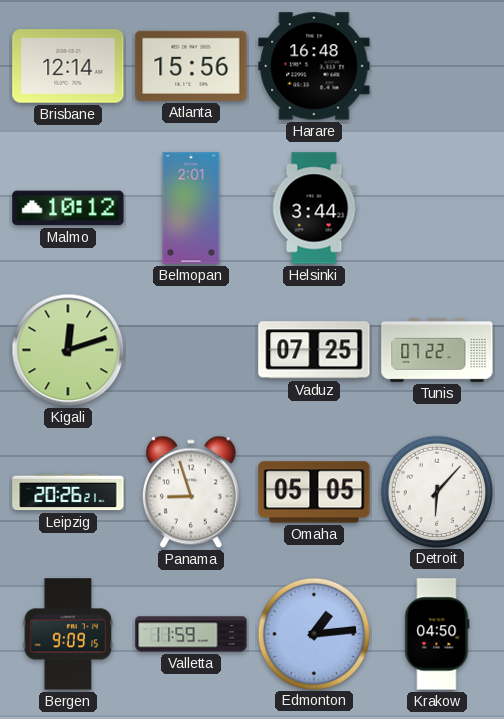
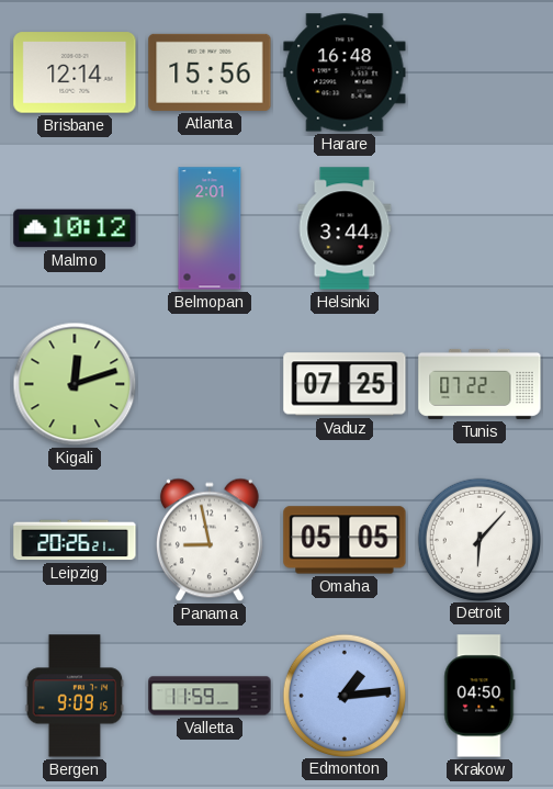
Panama: 8:57 -> 8:58
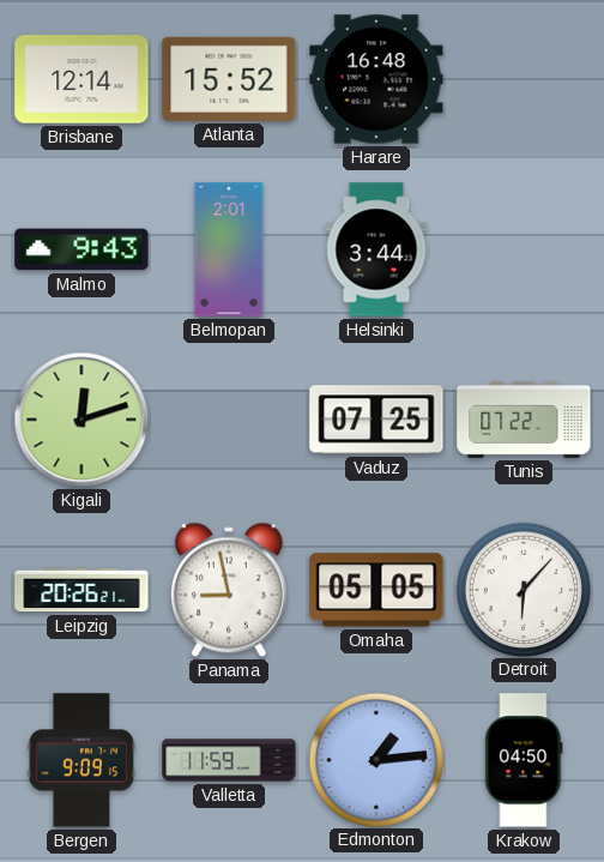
Atlanta: 15:56 -> 15:52
Malmo: 10:12 -> 9:43
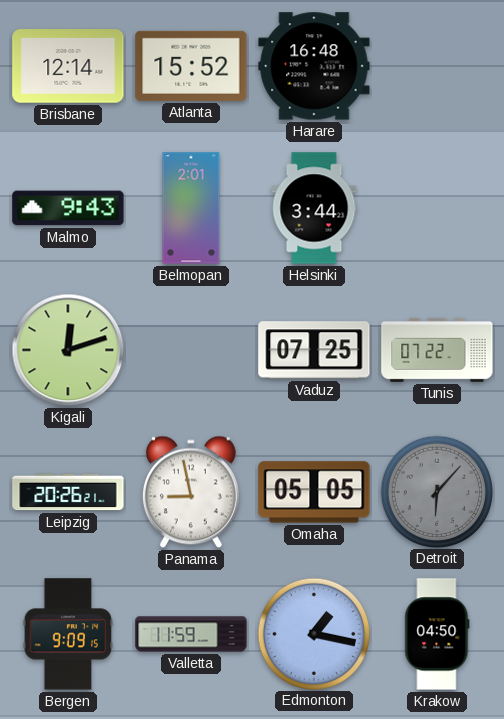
Detroit dial: white -> grey
Edmonton: 1:14 -> 1:17
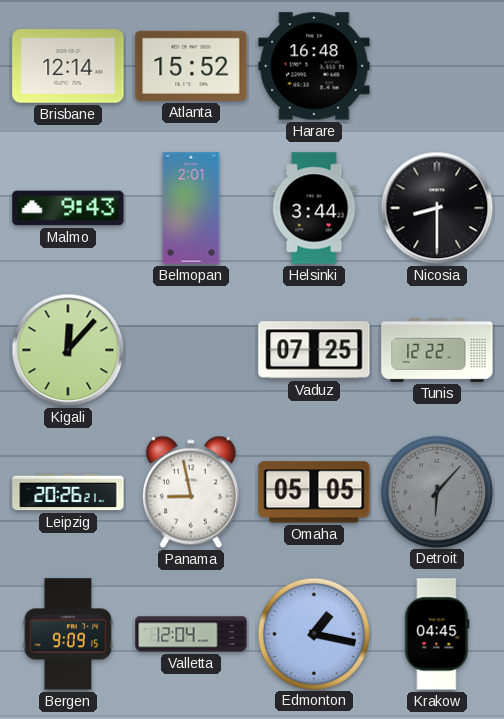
Nicosia: none -> 8:30
Kigali: 12:12 -> 12:07
Tunis: 07:22 -> 12:22
Valletta: 11:59 -> 12:04
Krakow: 04:50 -> 04:45
